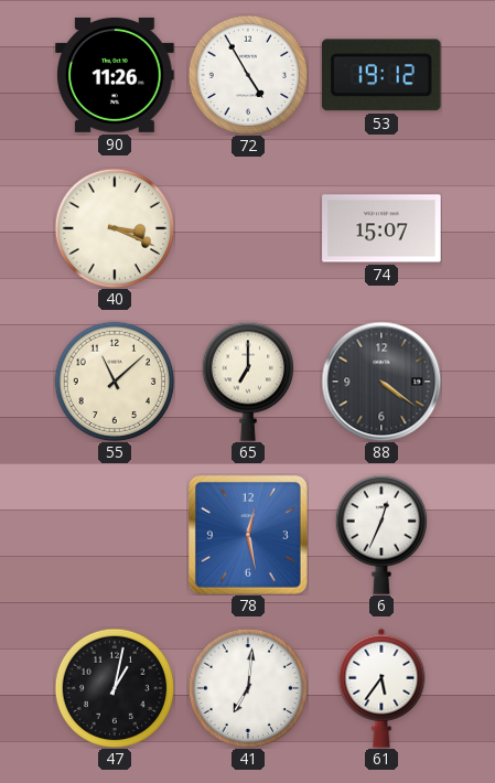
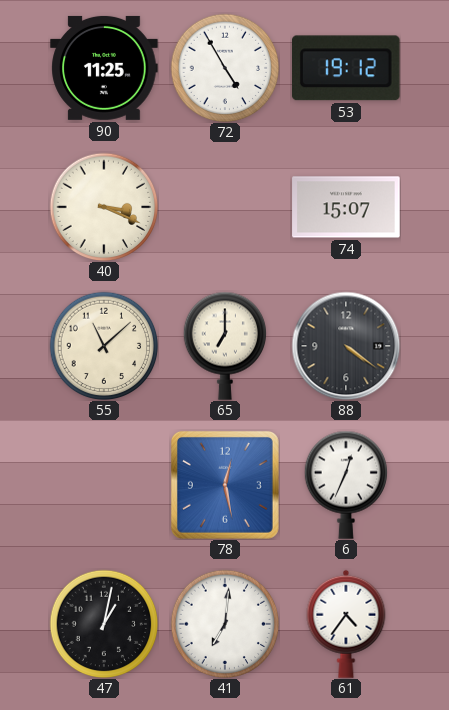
90: 11:26 -> 11:25
61: 5:36 -> 4:36
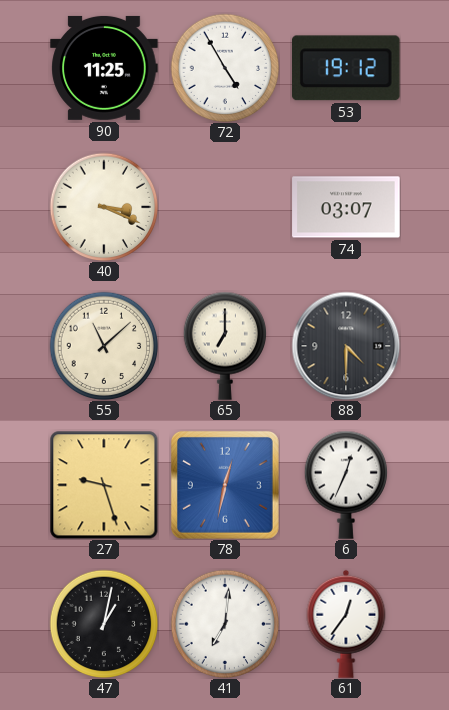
74: 15:07 -> 03:07
88: 4:21 -> 4:30
27: none -> 9:27
78: 12:28 -> 12:32
61: 4:36 -> 12:36
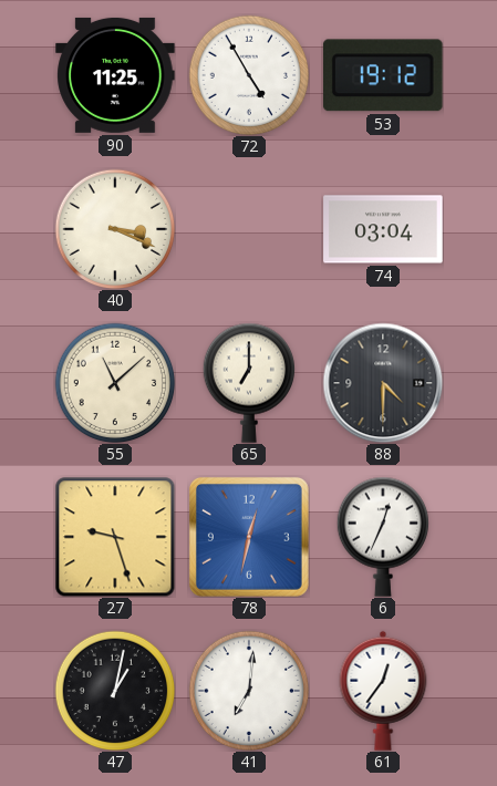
74: 03:07 -> 03:04
